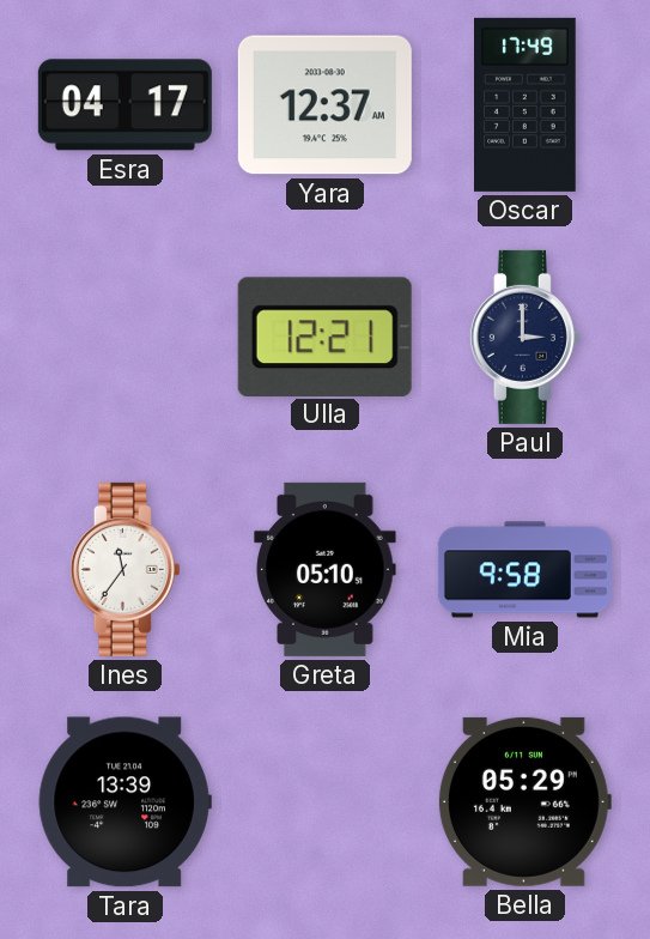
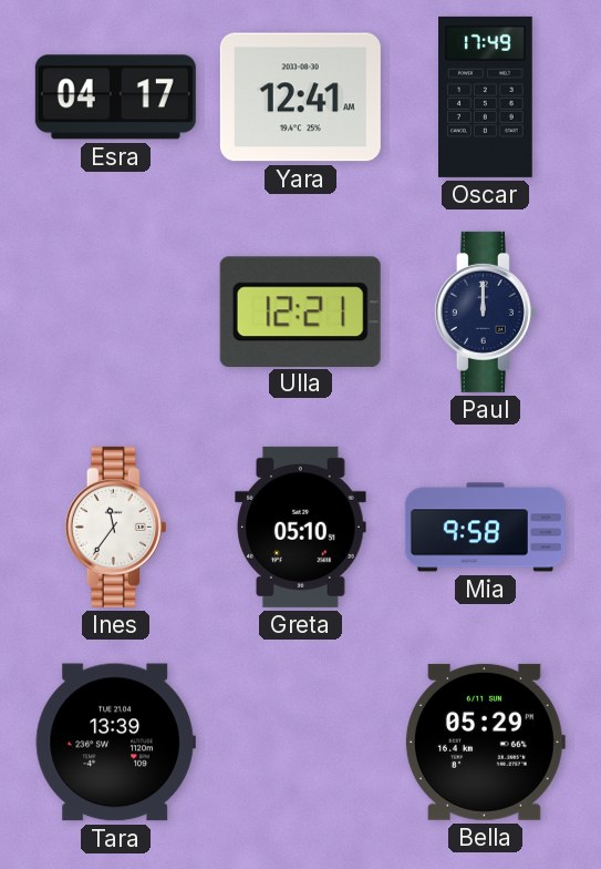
Yara: 12:37 -> 12:41
Paul: 3:00 -> 12:00
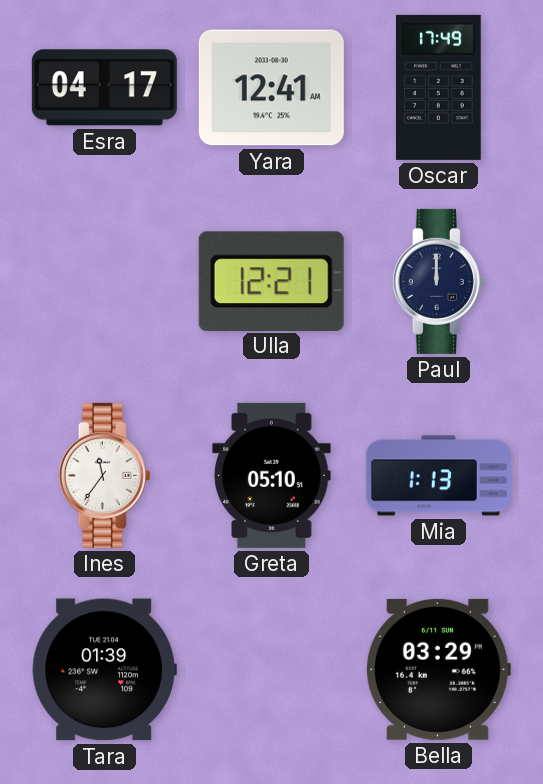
Mia: 9:58 -> 1:13
Tara: 13:39 -> 01:39
Bella: 05:29 -> 03:29
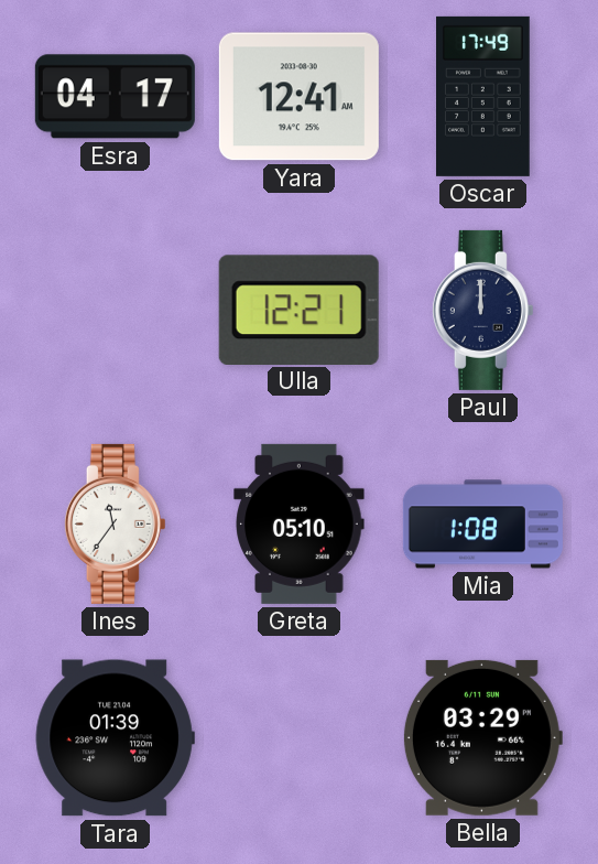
Mia: 1:13 -> 1:08
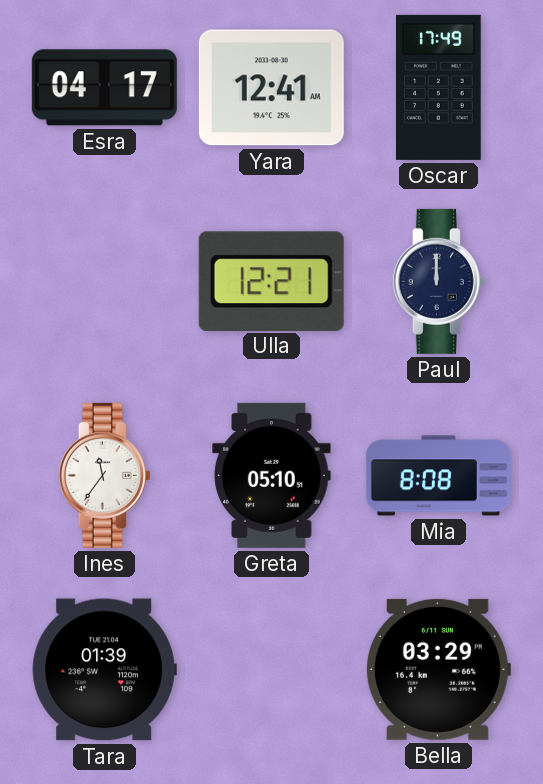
Mia: 1:08 -> 8:08
